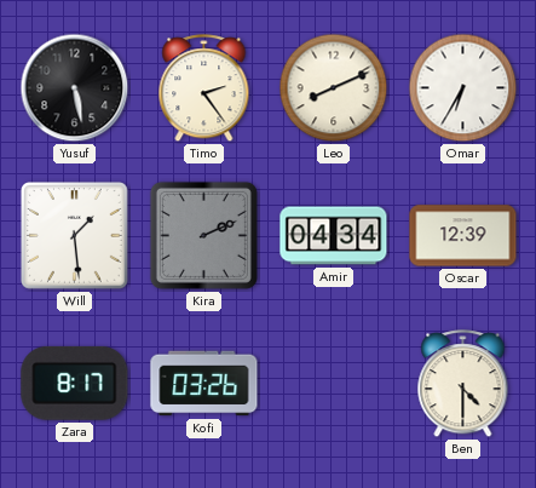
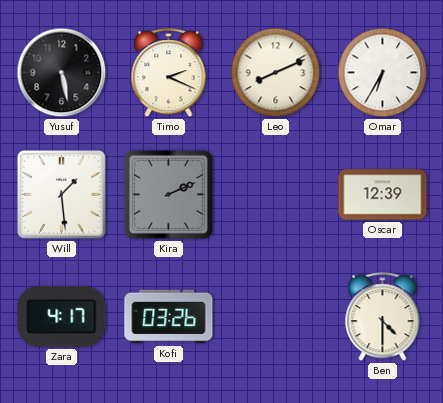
Timo: 2:24 -> 2:19
Amir: 04:34 -> none
Zara: 8:17 -> 4:17
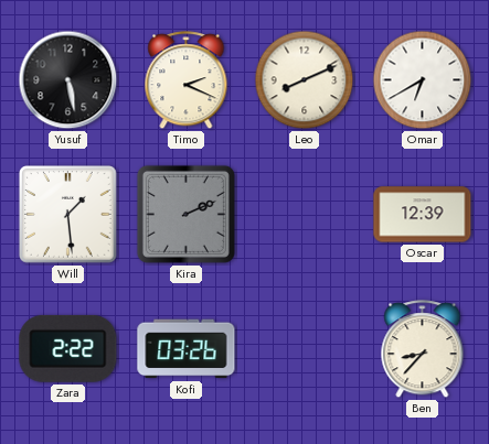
Omar: 6:35 -> 6:40
Zara: 4:17 -> 2:22
Ben: 4:30 -> 8:37
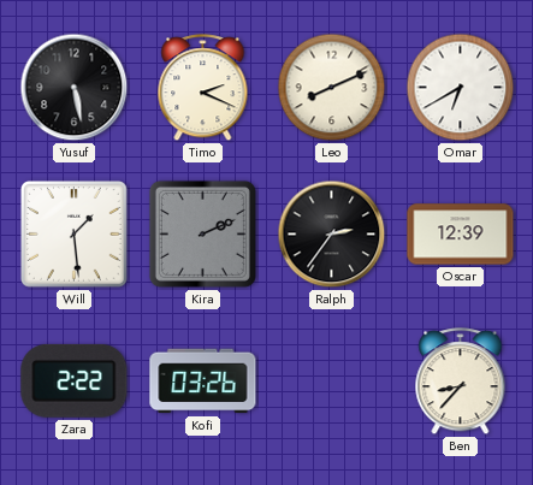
Ralph: none -> 2:36
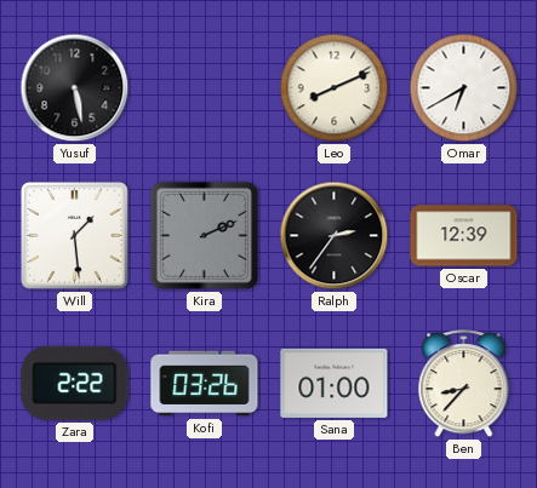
Timo: 2:19 -> none
Sana: none -> 01:00
